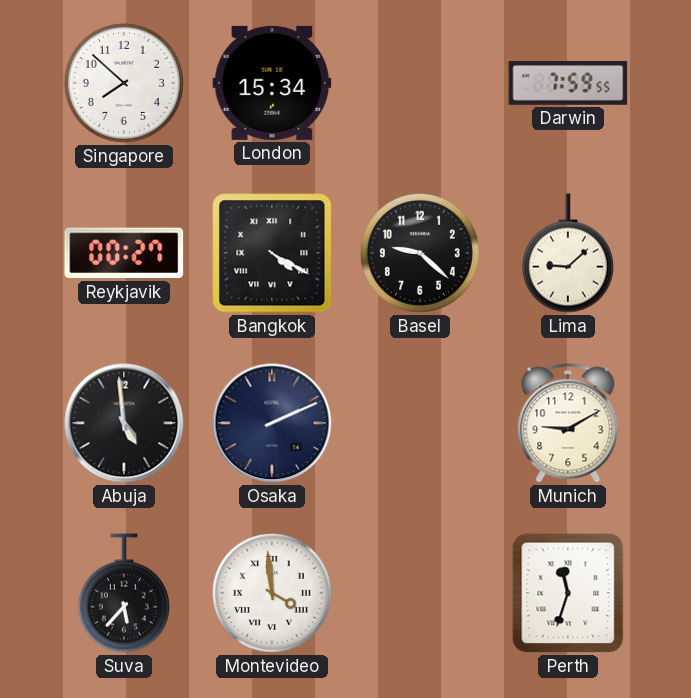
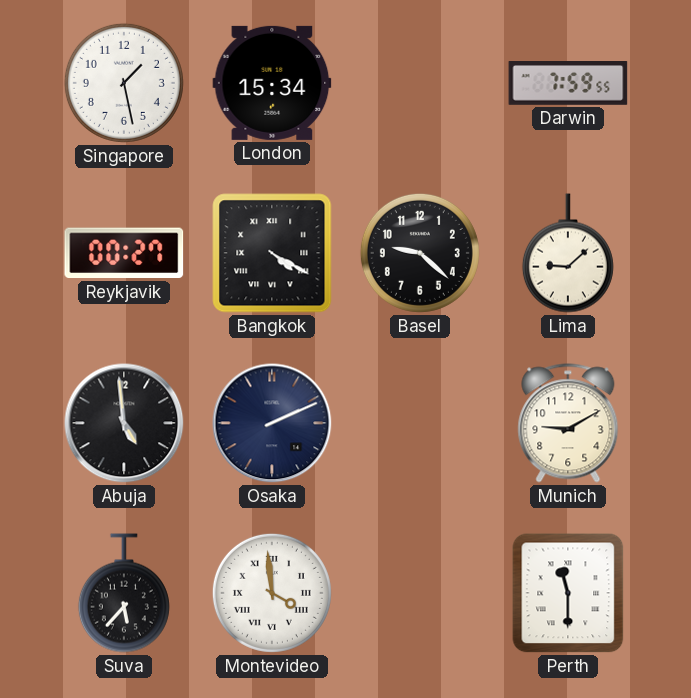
Singapore: 7:52 -> 1:28
Perth: 11:33 -> 11:30
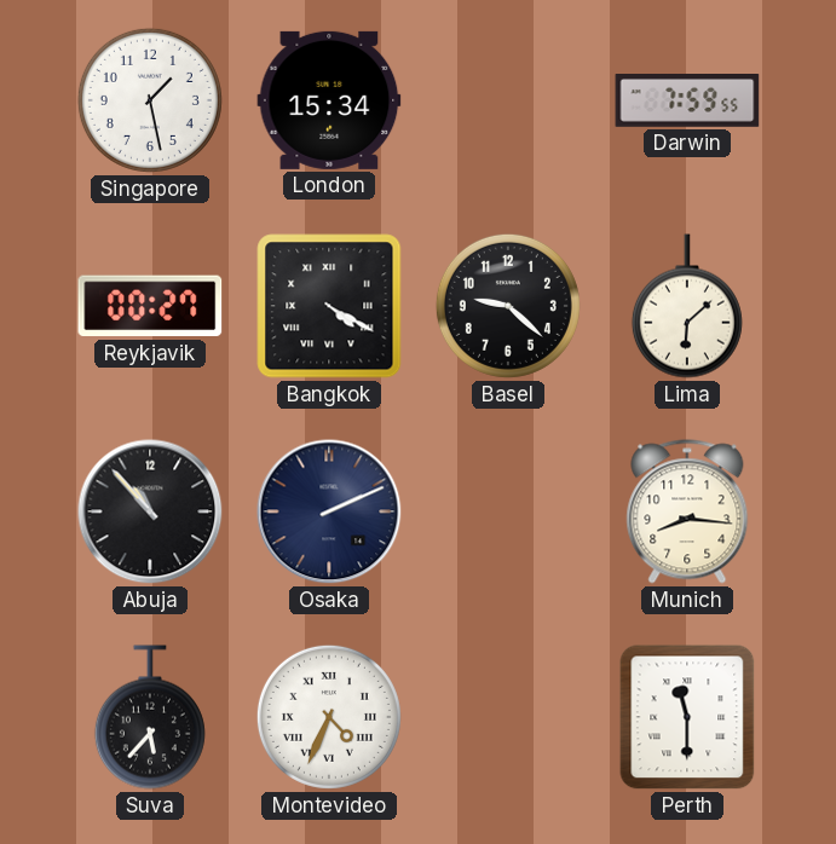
Lima: 9:08 -> 6:08
Abuja: 4:59 -> 10:53
Munich: 9:10 -> 8:16
Montevideo: 3:59 -> 4:34
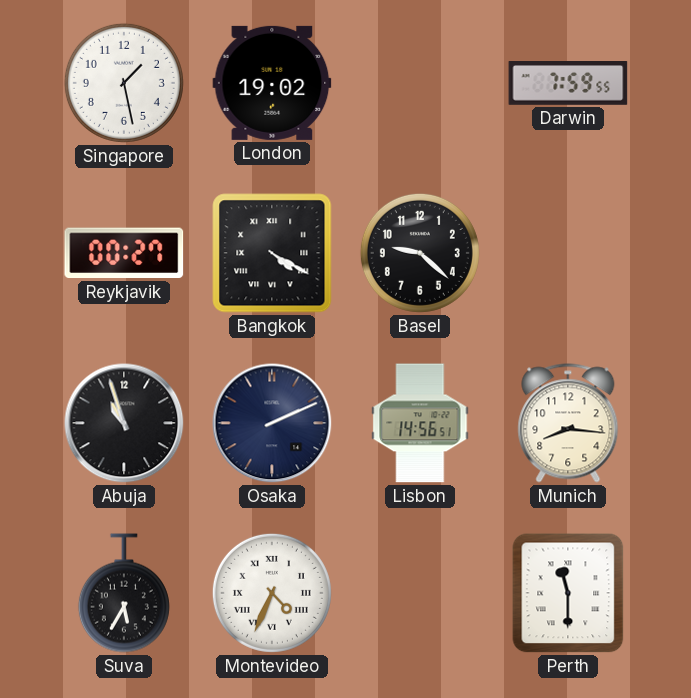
London: 15:34 -> 19:02
Lima: 6:08 -> none
Abuja: 10:53 -> 10:57
Lisbon: none -> 14:56
Suva: 5:37 -> 5:35
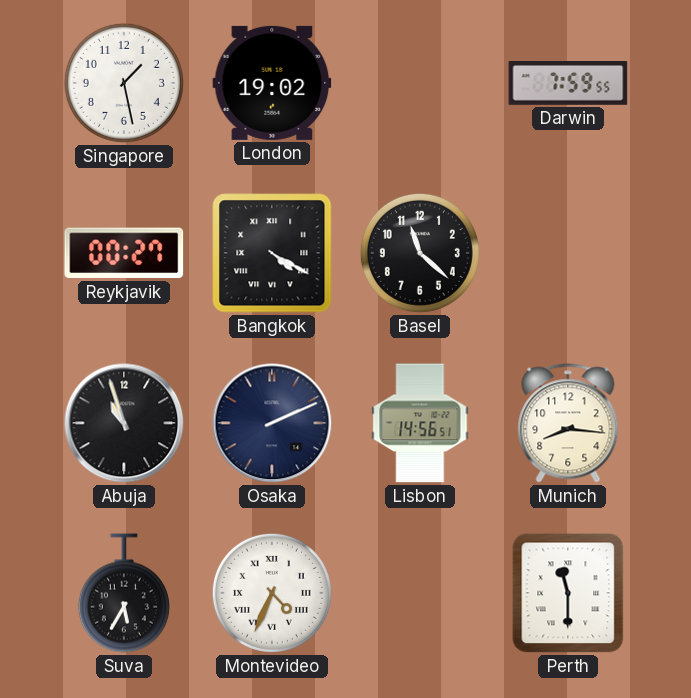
Basel: 9:22 -> 11:22
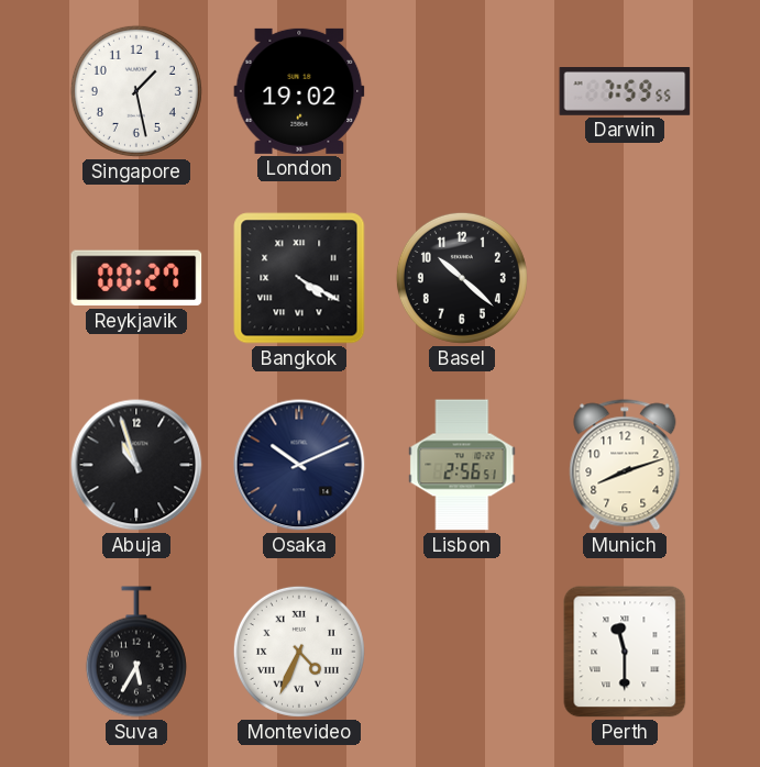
Basel: 11:22 -> 10:22
Osaka: 2:11 -> 10:11
Lisbon: 14:56 -> 2:56
Munich: 8:16 -> 8:12
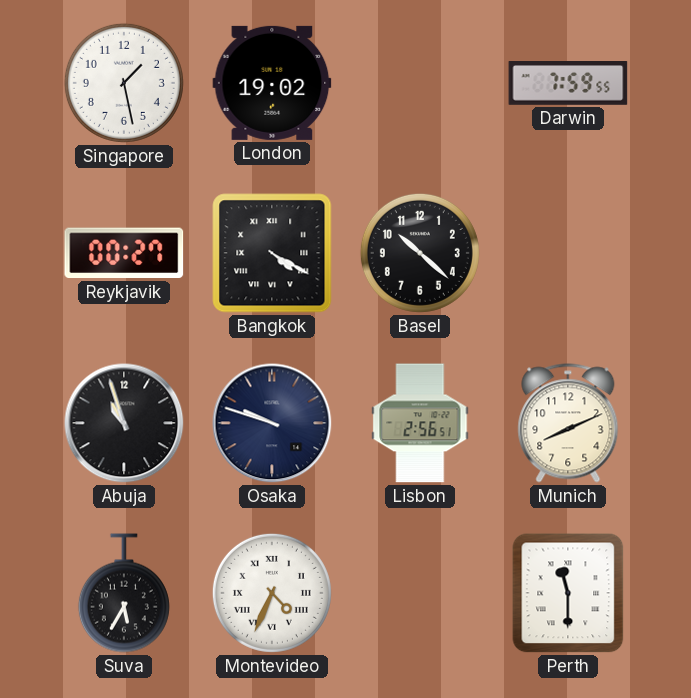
Osaka: 10:11 -> 9:48
Munich: 8:12 -> 8:11
